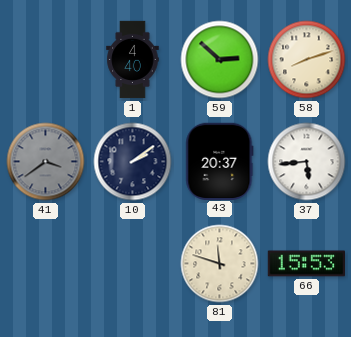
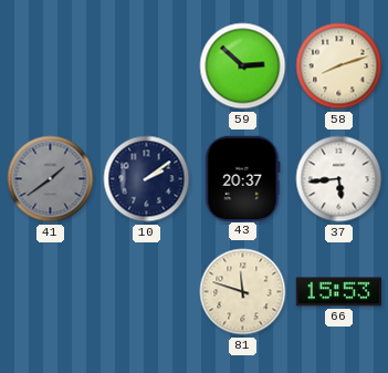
1: 4:40 -> none
41: 3:39 -> 1:39
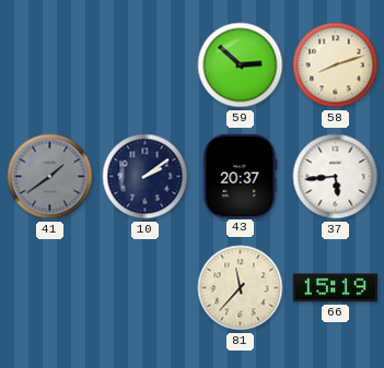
81: 11:48 -> 11:37
66: 15:53 -> 15:19
